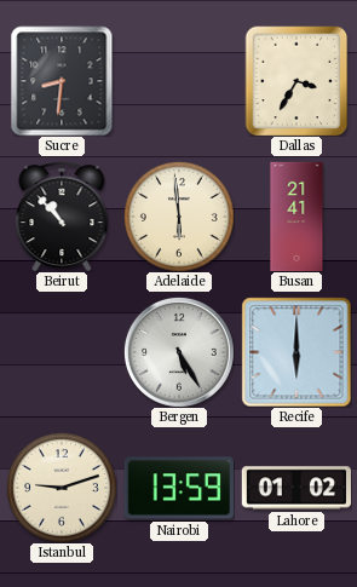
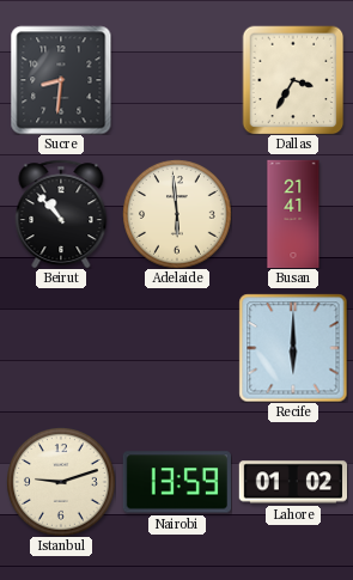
Bergen: 5:25 -> none
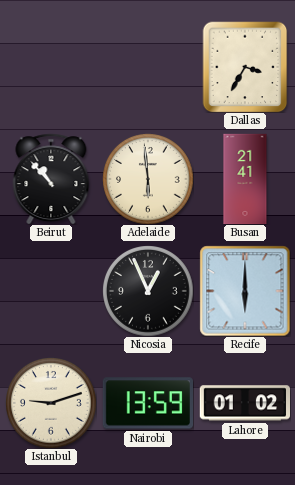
Sucre: 8:31 -> none
Nicosia: none -> 12:56
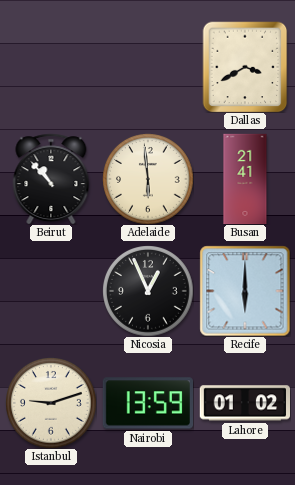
Dallas: 3:35 -> 3:40
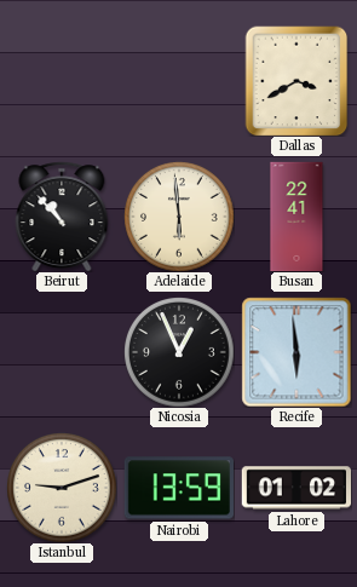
Busan: 21:41 -> 22:41
Recife: 6:00 -> 5:59
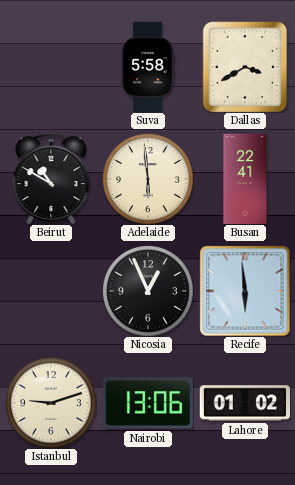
Suva: none -> 5:58
Beirut: 10:53 -> 10:50
Nairobi: 13:59 -> 13:06
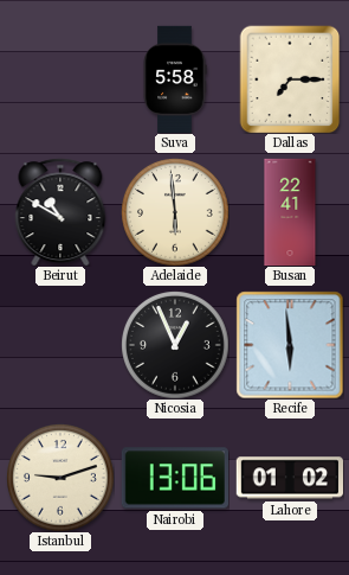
Dallas: 3:40 -> 7:15
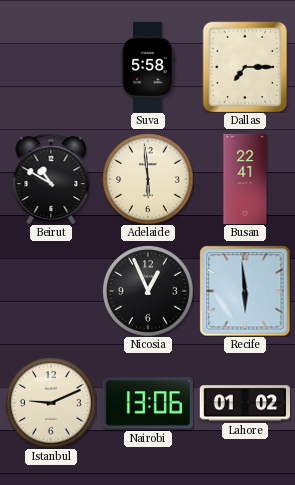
Istanbul: 9:12 -> 9:11
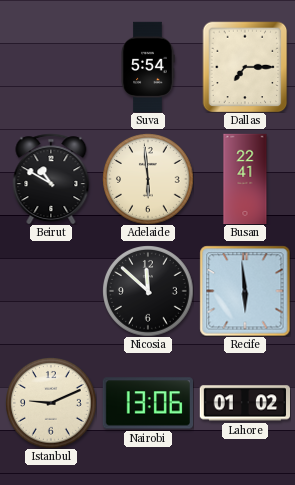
Suva: 5:58 -> 5:54
Nicosia: 12:56 -> 11:52
